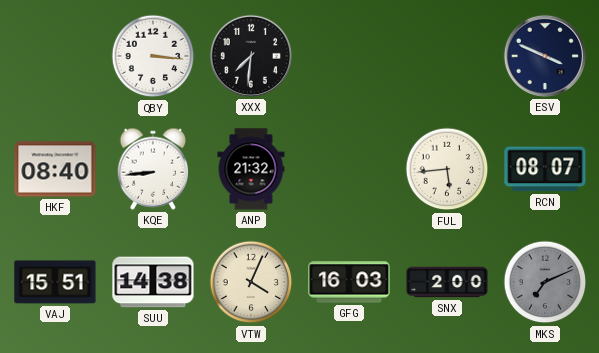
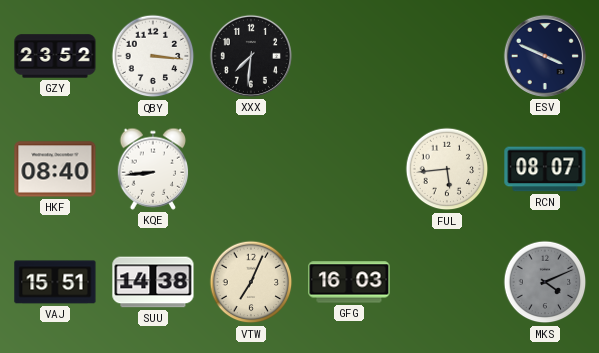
GZY: none -> 23:52
ANP: 21:32 -> none
VTW: 4:04 -> 7:04
SNX: 2:00 -> none
MKS: 7:11 -> 4:11
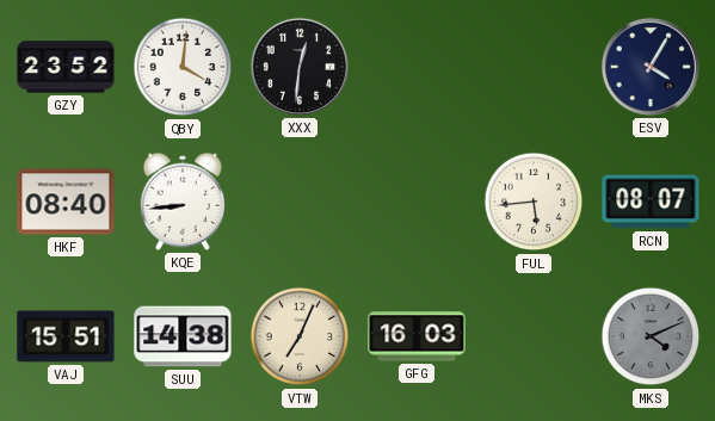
QBY: 3:16 -> 4:01
XXX: 7:31 -> 12:31
ESV: 3:49 -> 4:05
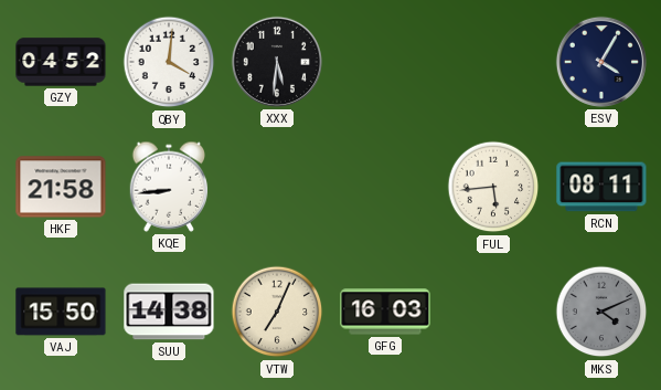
GZY: 23:52 -> 04:52
XXX: 12:31 -> 5:31
HKF: 08:40 -> 21:58
RCN: 08:07 -> 08:11
VAJ: 15:51 -> 15:50
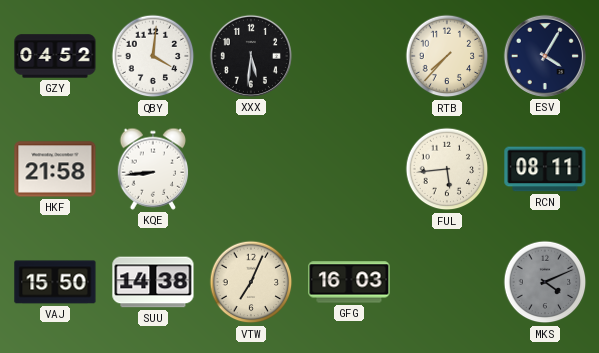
RTB: none -> 7:37
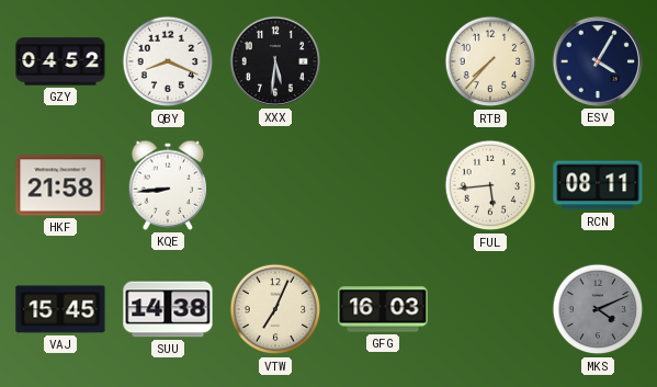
QBY: 4:01 -> 8:19
VAJ: 15:50 -> 15:45
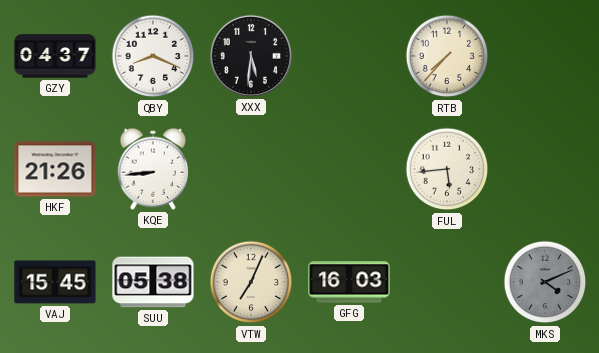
GZY: 04:52 -> 04:37
ESV: 4:05 -> none
HKF: 21:58 -> 21:26
RCN: 08:11 -> none
SUU: 14:38 -> 05:38
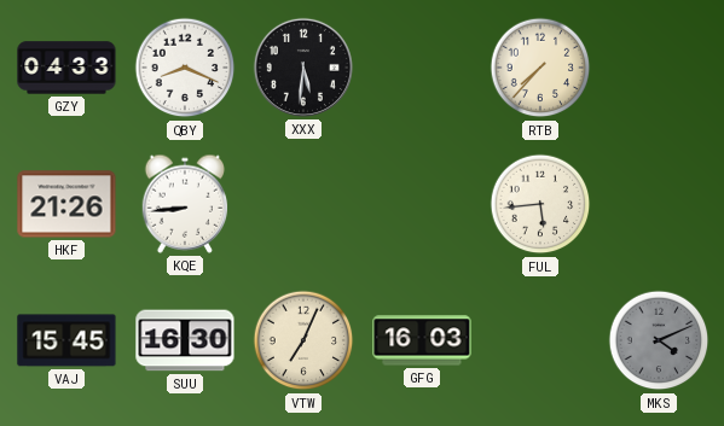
GZY: 04:37 -> 04:33
SUU: 05:38 -> 16:30
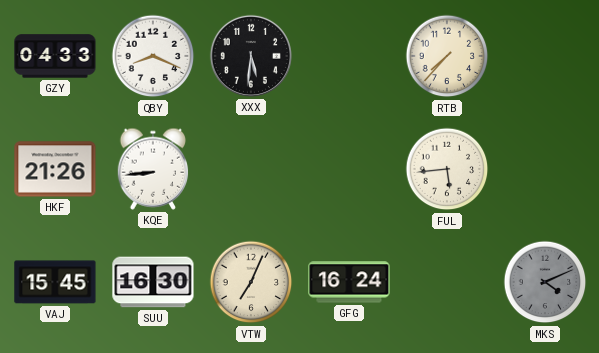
GFG: 16:03 -> 16:24
